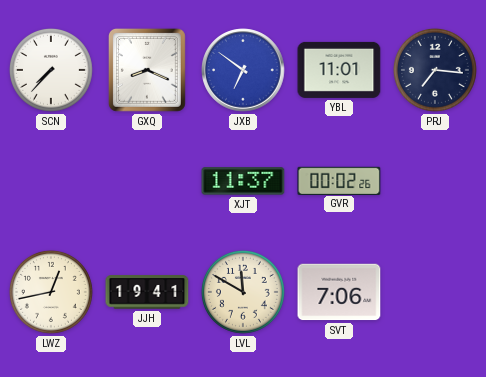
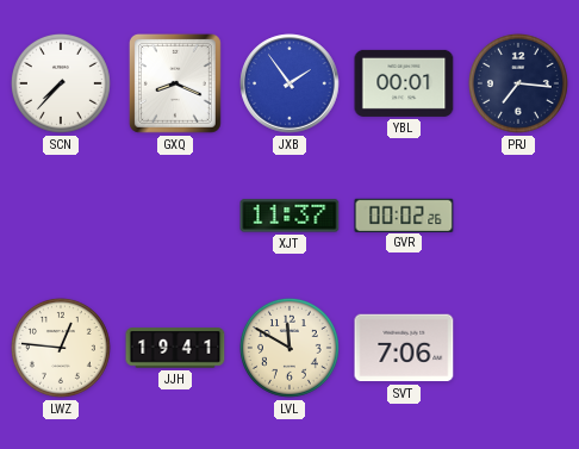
JXB: 6:51 -> 1:54
YBL: 11:01 -> 00:01
LWZ: 12:43 -> 12:46
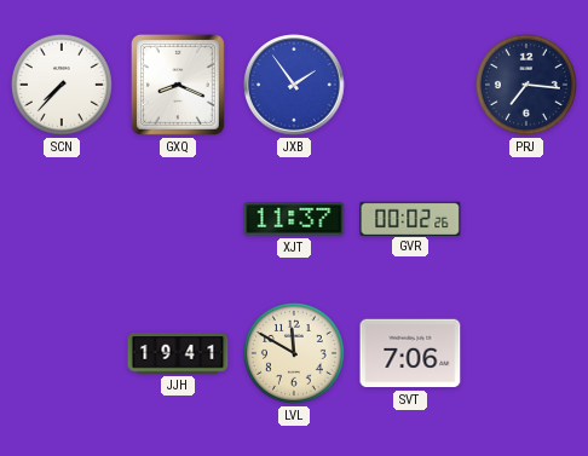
YBL: 00:01 -> none
LWZ: 12:46 -> none
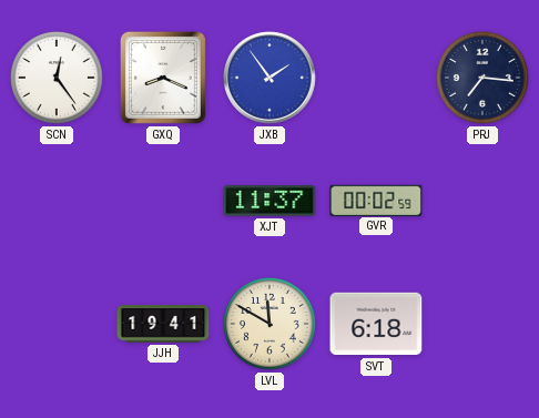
SCN: 7:37 -> 12:24
GVR: 00:02:26 -> 00:02:59
SVT: 7:06 -> 6:18
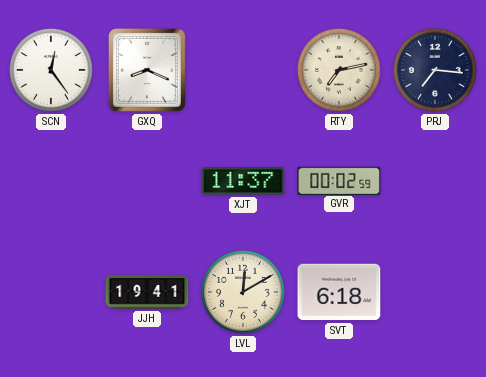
JXB: 1:54 -> none
RTY: none -> 7:13
LVL: 11:50 -> 12:10
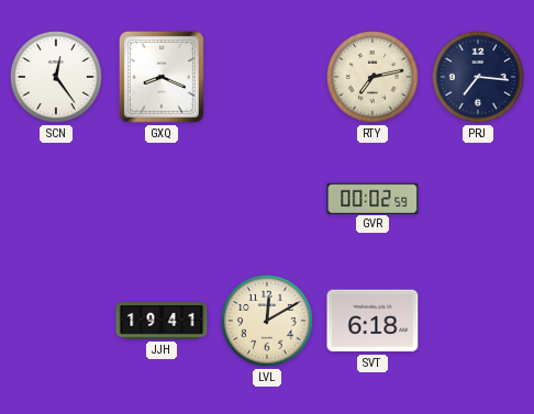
XJT: 11:37 -> none
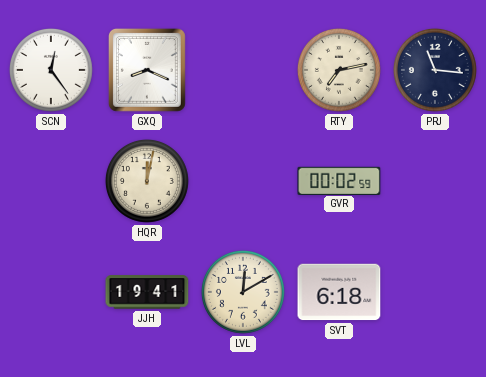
PRJ: 7:16 -> 11:16
HQR: none -> 12:02
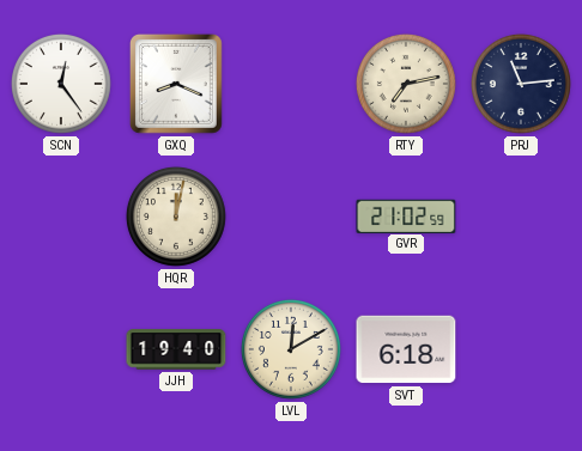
PRJ: 11:16 -> 11:14
GVR: 00:02 -> 21:02
JJH: 19:41 -> 19:40
